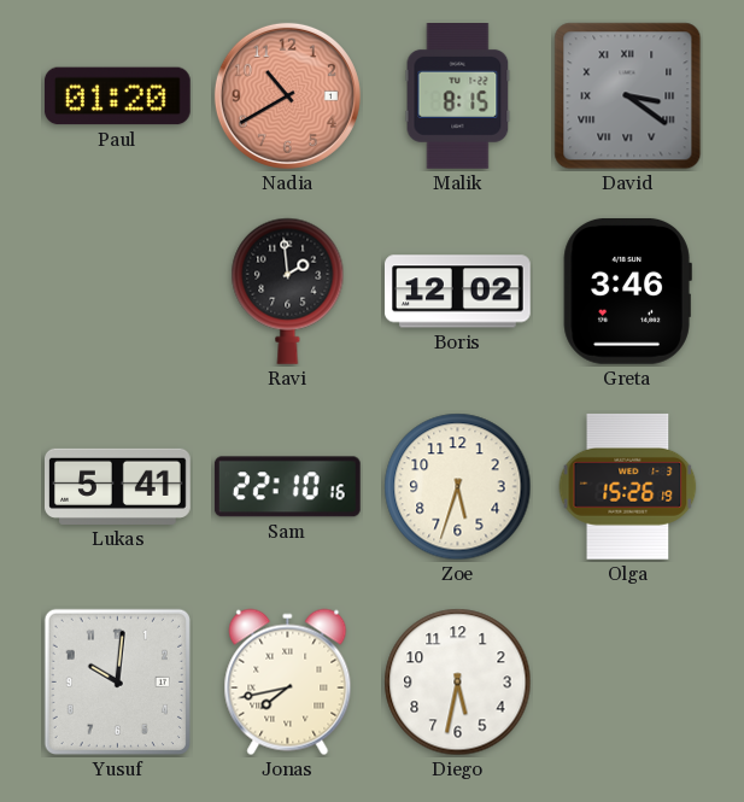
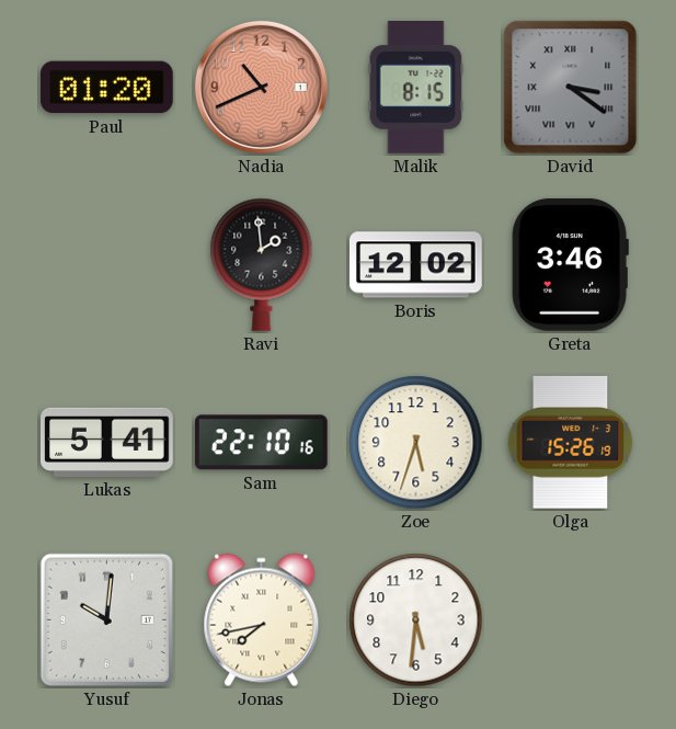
Nadia: 10:40 -> 10:41
Diego: 5:32 -> 5:31
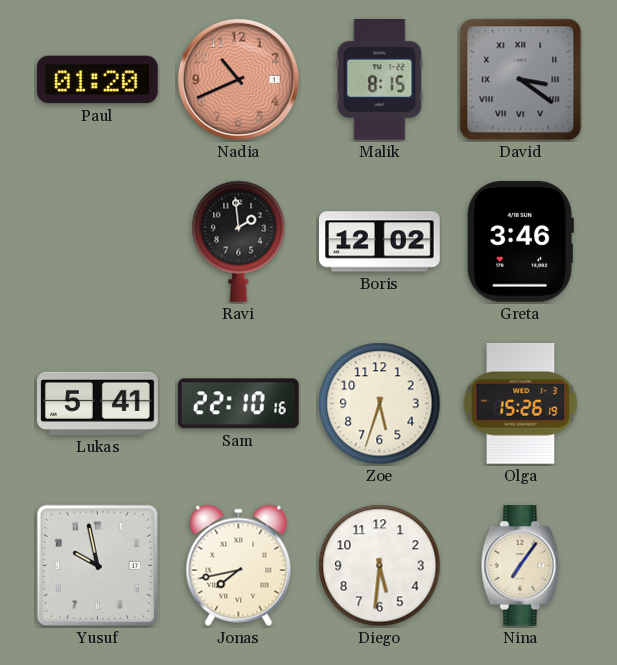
Yusuf: 10:01 -> 9:58
Nina: none -> 7:06
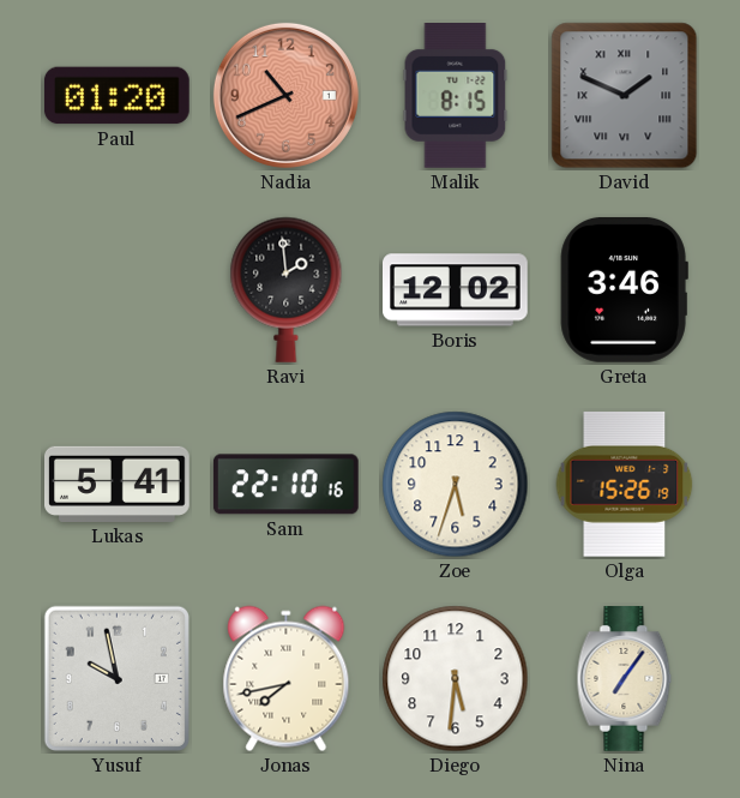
David: 3:21 -> 1:49
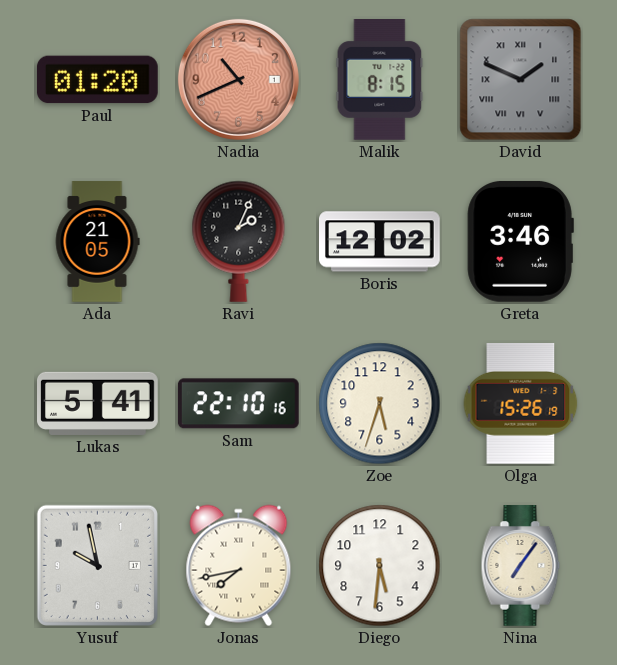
Ada: none -> 21:05
Ravi: 1:59 -> 2:04
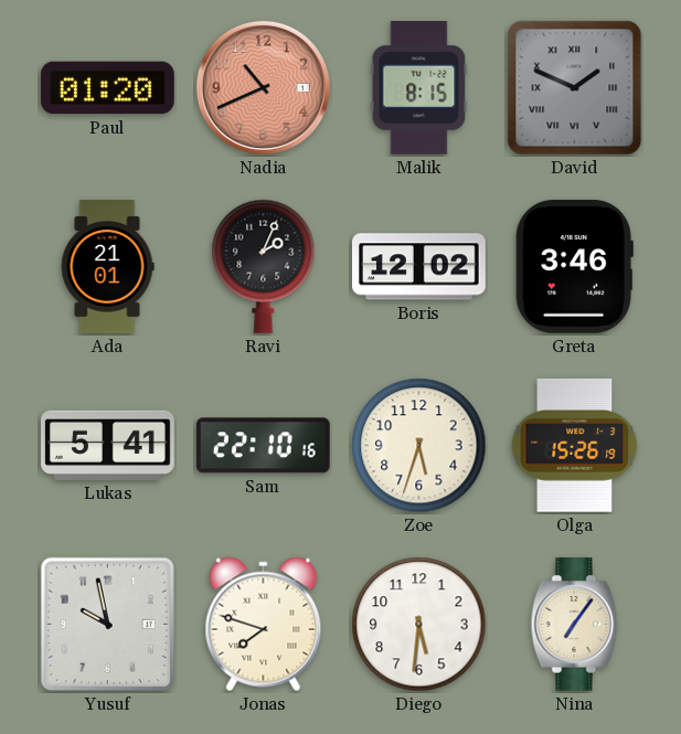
Ada: 21:05 -> 21:01
Jonas: 7:43 -> 7:48
